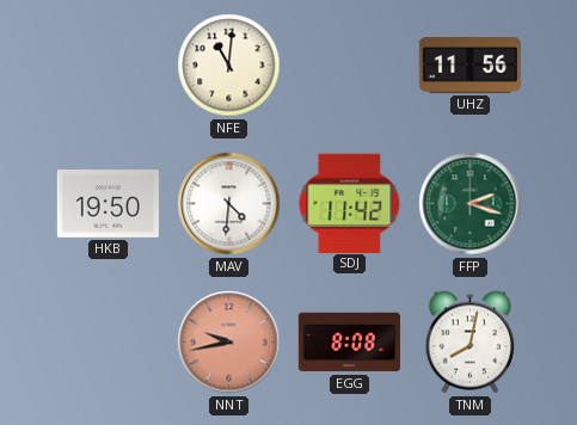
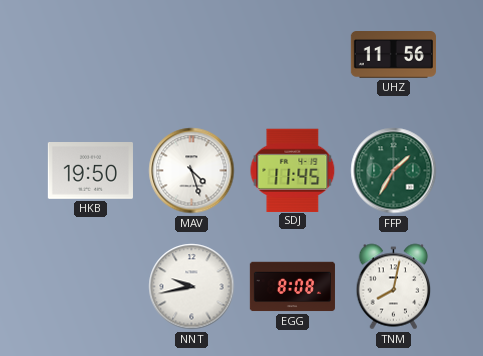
NFE: 11:01 -> none
MAV: 4:31 -> 4:27
SDJ: 11:42 -> 11:45
FFP: 2:18 -> 1:35
NNT dial: salmon -> white
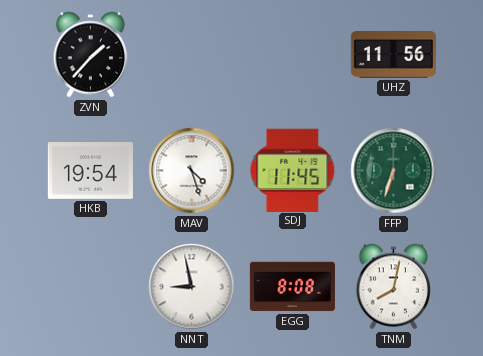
ZVN: none -> 1:37
HKB: 19:50 -> 19:54
FFP: 1:35 -> 6:33
NNT: 9:43 -> 8:58
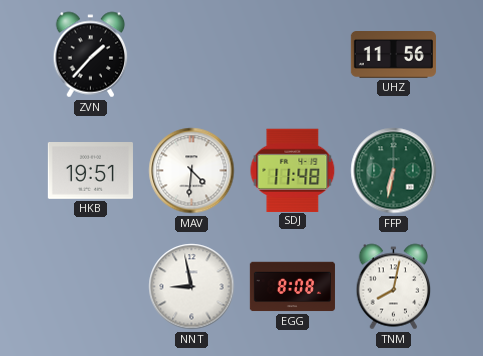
HKB: 19:54 -> 19:51
MAV: 4:27 -> 4:31
SDJ: 11:45 -> 11:48
FFP: 6:33 -> 6:32
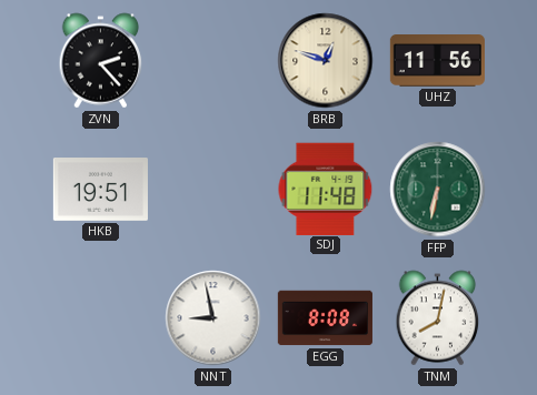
ZVN: 1:37 -> 2:23
BRB: none -> 12:48
MAV: 4:31 -> none
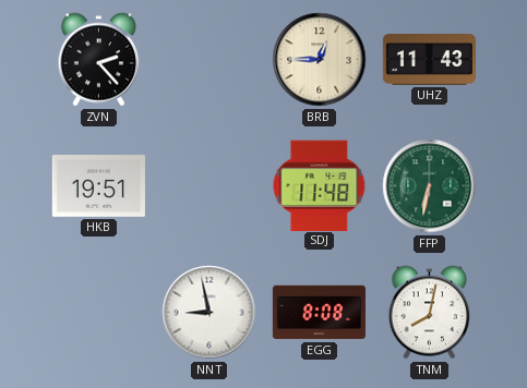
BRB: 12:48 -> 12:45
UHZ: 11:56 -> 11:43
